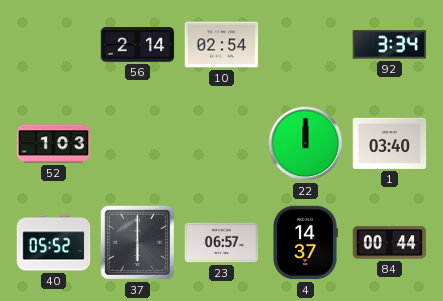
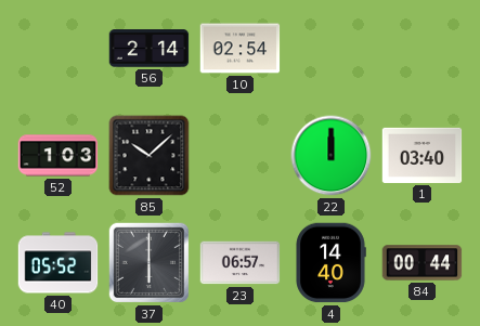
92: 3:34 -> none
85: none -> 10:08
4: 14:37 -> 14:40
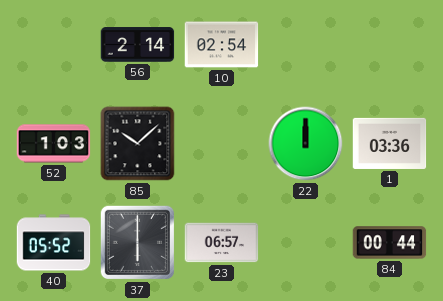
1: 03:40 -> 03:36
4: 14:40 -> none
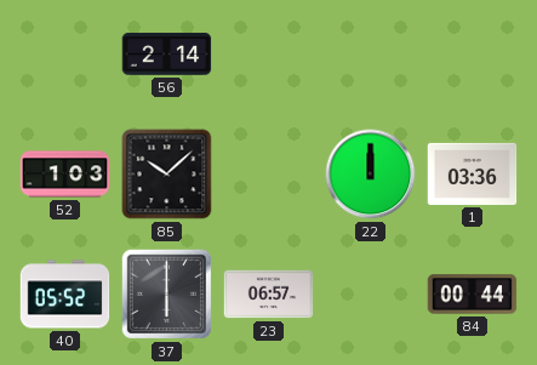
10: 02:54 -> none
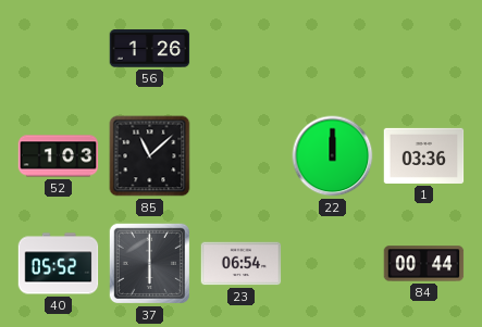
56: 2:14 -> 1:26
85: 10:08 -> 11:08
23: 06:57 -> 06:54
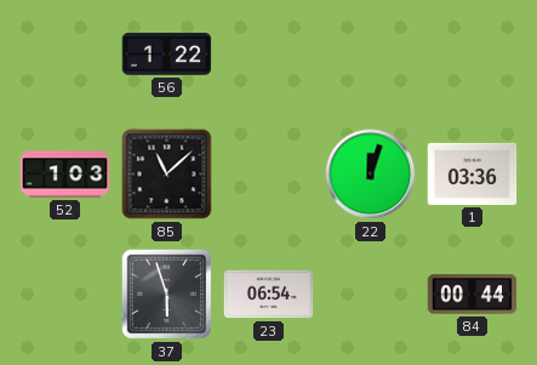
56: 1:26 -> 1:22
22: 12:00 -> 12:03
40: 05:52 -> none
37: 6:00 -> 5:57
